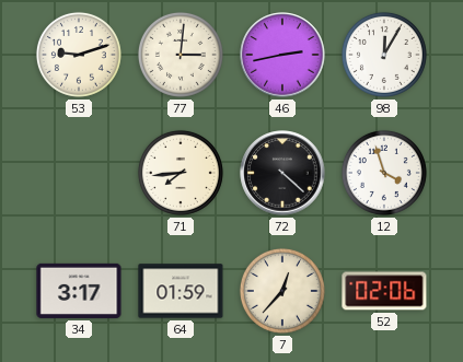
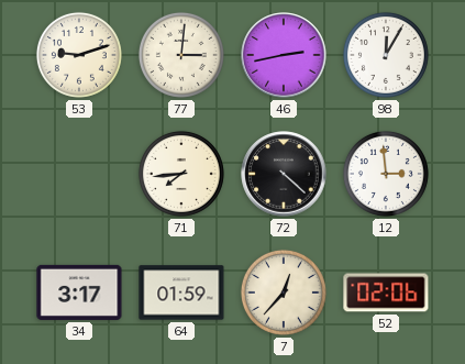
12: 3:57 -> 2:59
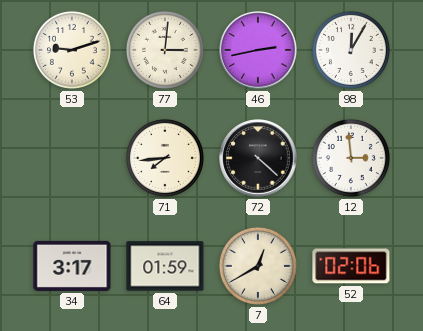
7: 12:37 -> 12:40
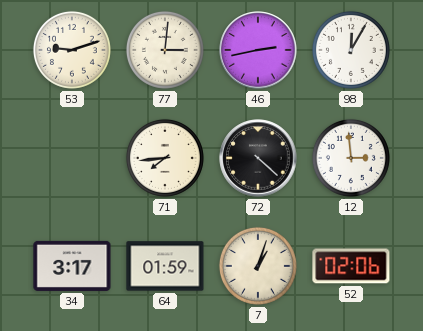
7: 12:40 -> 1:03
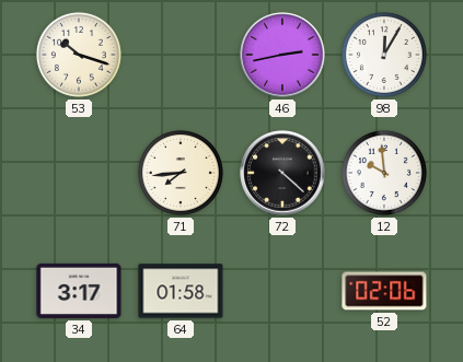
53: 9:12 -> 10:18
77: 3:01 -> none
12: 2:59 -> 9:59
64: 01:59 -> 01:58
7: 1:03 -> none
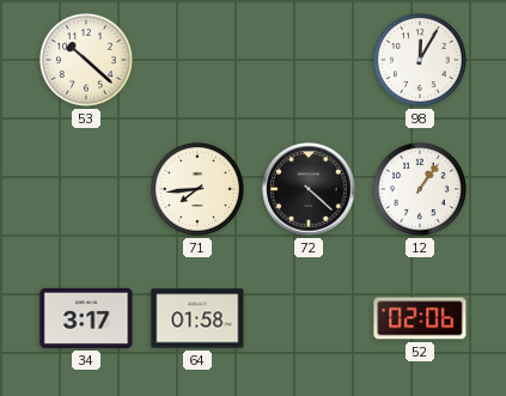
53: 10:18 -> 10:22
46: 2:43 -> none
12: 9:59 -> 1:06
